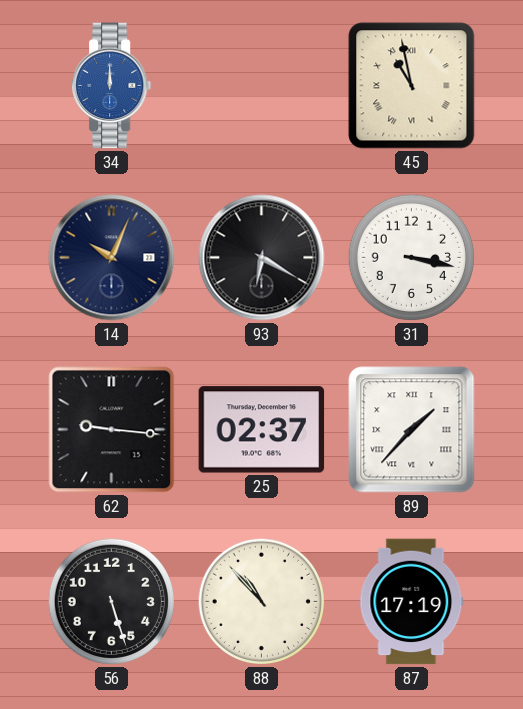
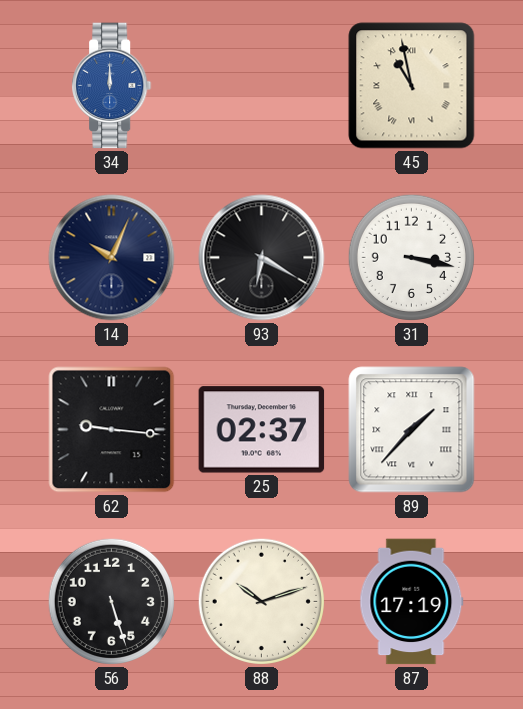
88: 10:53 -> 10:12
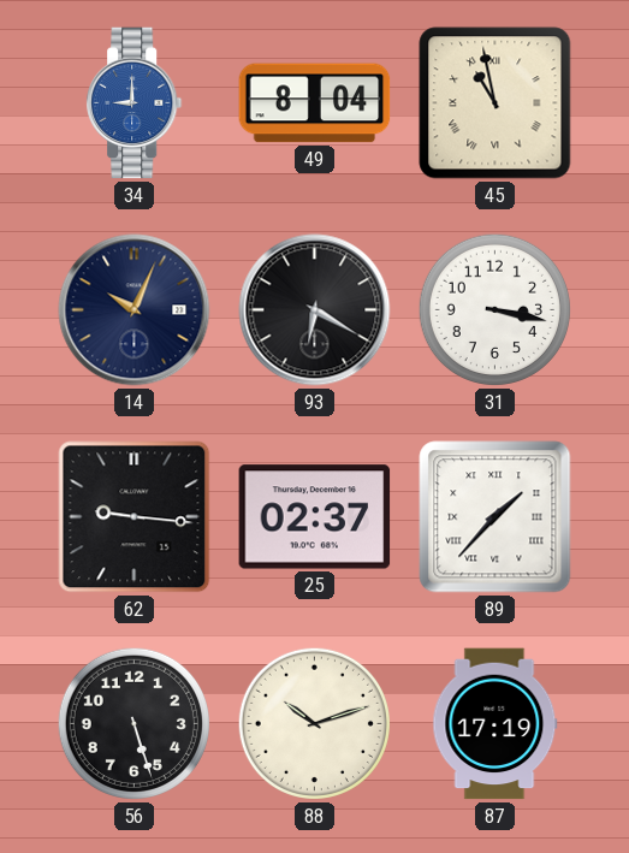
34: 12:00 -> 9:00
49: none -> 8:04
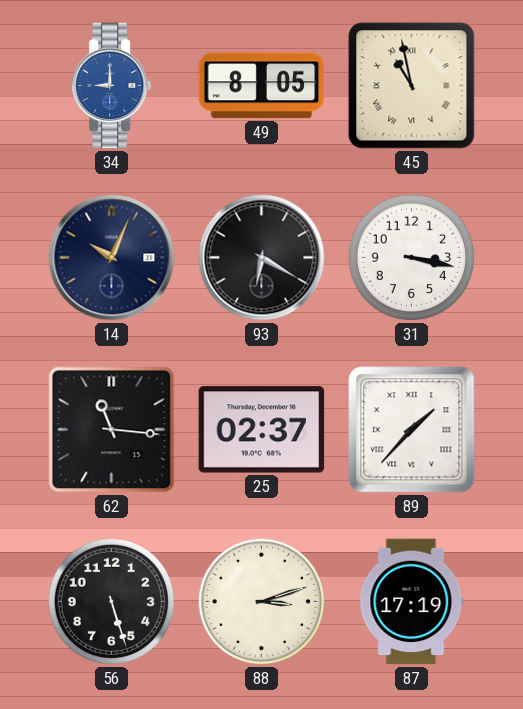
49: 8:04 -> 8:05
62: 9:16 -> 11:16
88: 10:12 -> 3:12
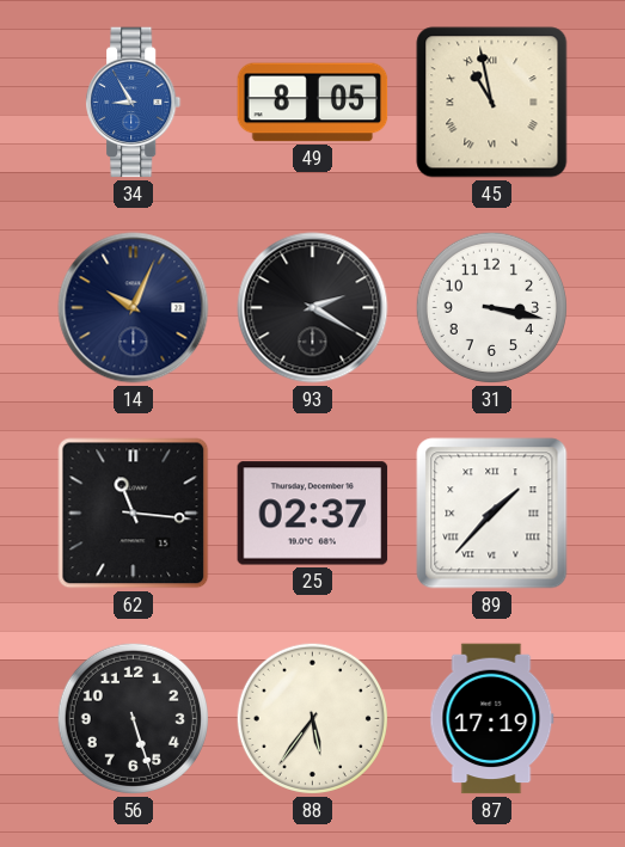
34: 9:00 -> 8:55
93: 6:20 -> 2:20
88: 3:12 -> 5:36
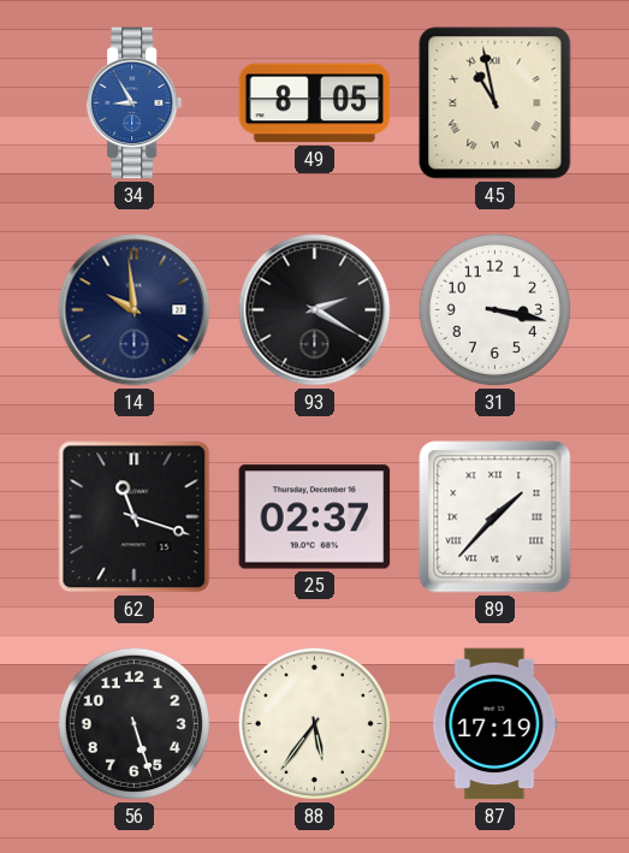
14: 10:04 -> 9:59
62: 11:16 -> 11:18
